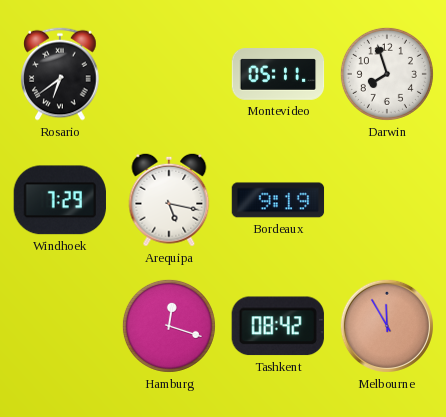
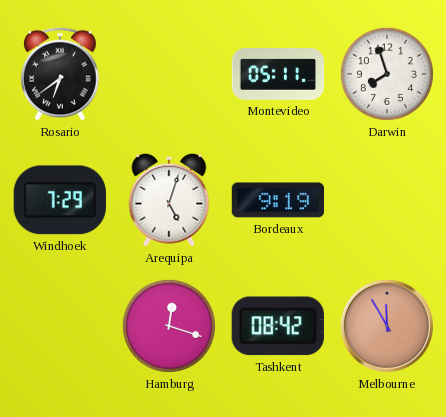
Arequipa: 5:17 -> 5:03
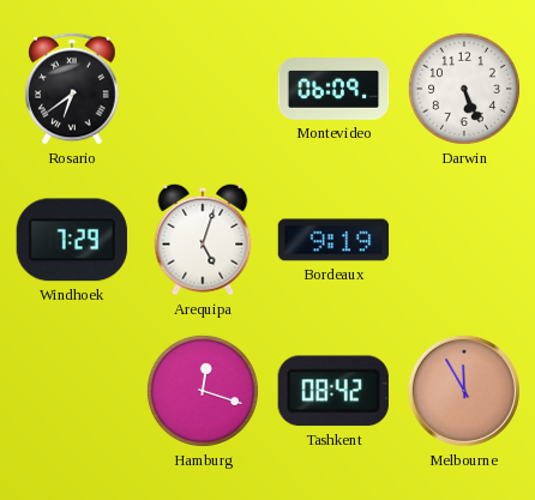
Montevideo: 05:11 -> 06:09
Darwin: 7:57 -> 5:26
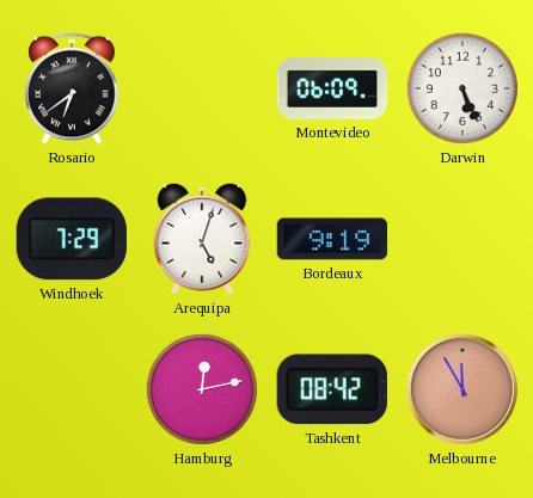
Hamburg: 12:18 -> 12:13
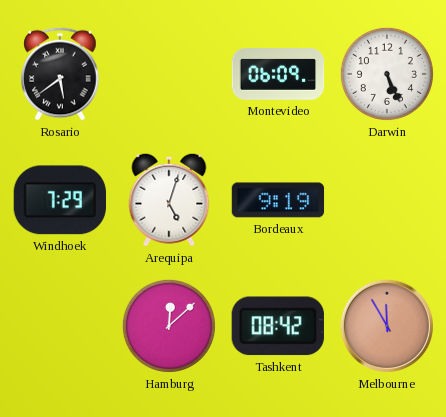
Rosario: 6:39 -> 5:39
Hamburg: 12:13 -> 12:08
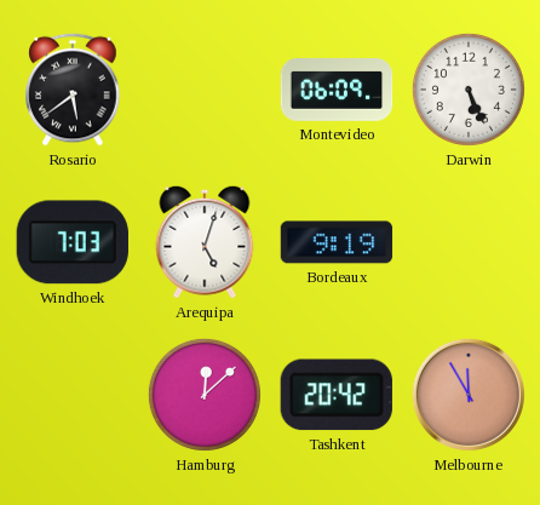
Windhoek: 7:29 -> 7:03
Tashkent: 08:42 -> 20:42
